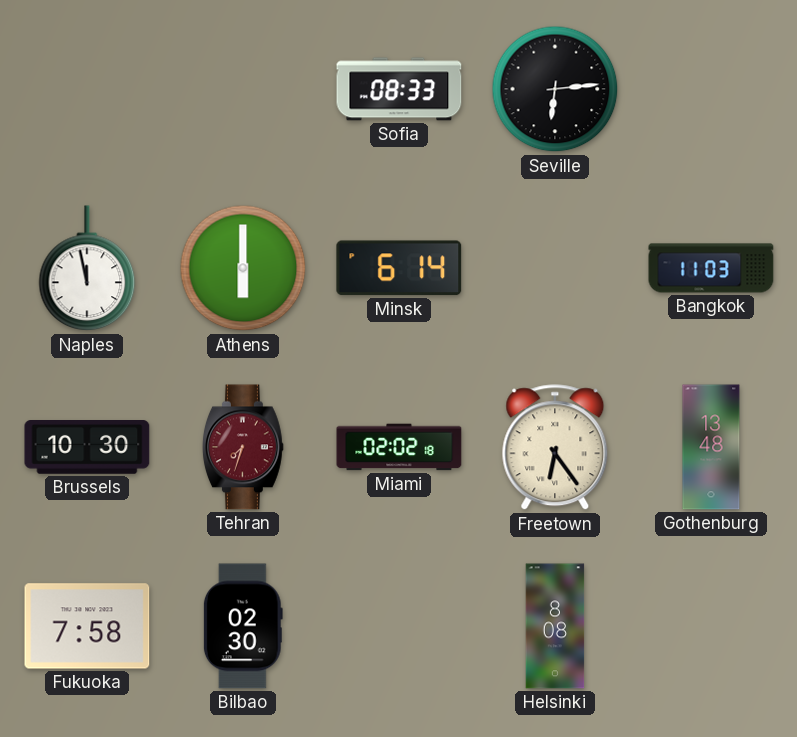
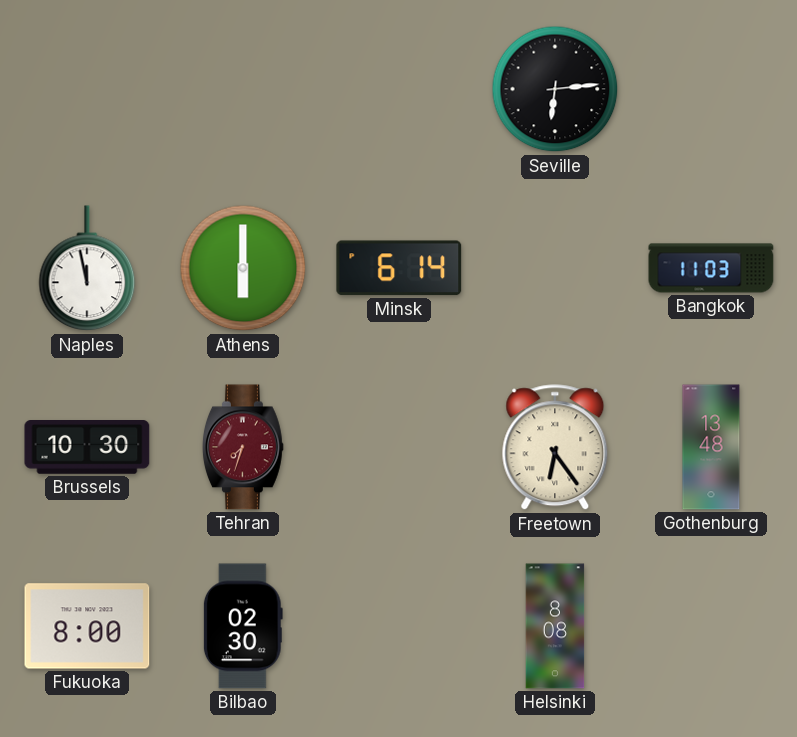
Sofia: 08:33 -> none
Miami: 02:02 -> none
Fukuoka: 7:58 -> 8:00
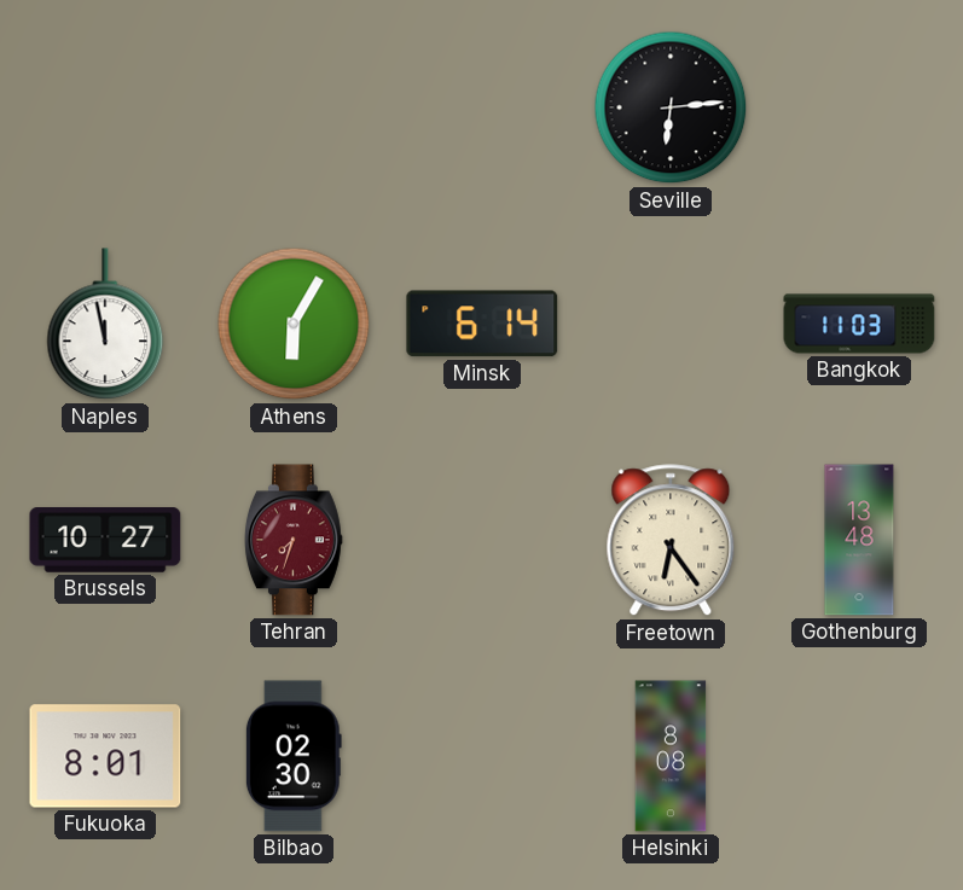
Athens: 6:00 -> 6:05
Brussels: 10:30 -> 10:27
Fukuoka: 8:00 -> 8:01
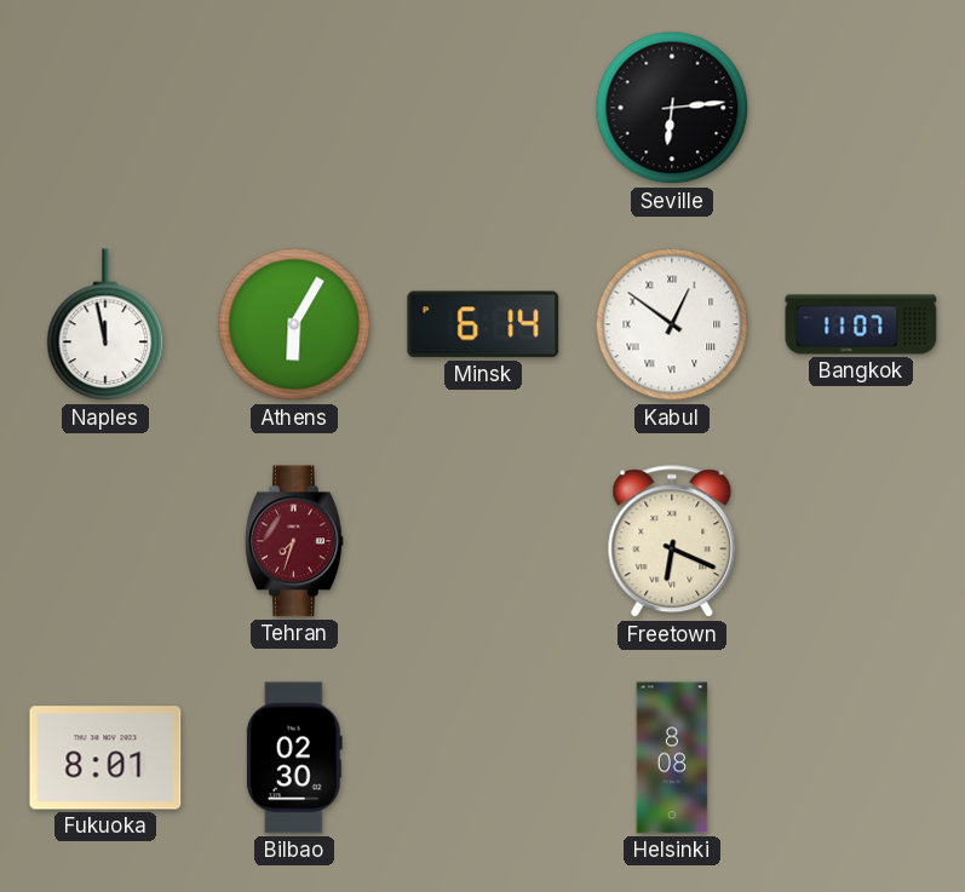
Kabul: none -> 12:51
Bangkok: 11:03 -> 11:07
Brussels: 10:27 -> none
Freetown: 6:24 -> 6:19
Gothenburg: 13:48 -> none
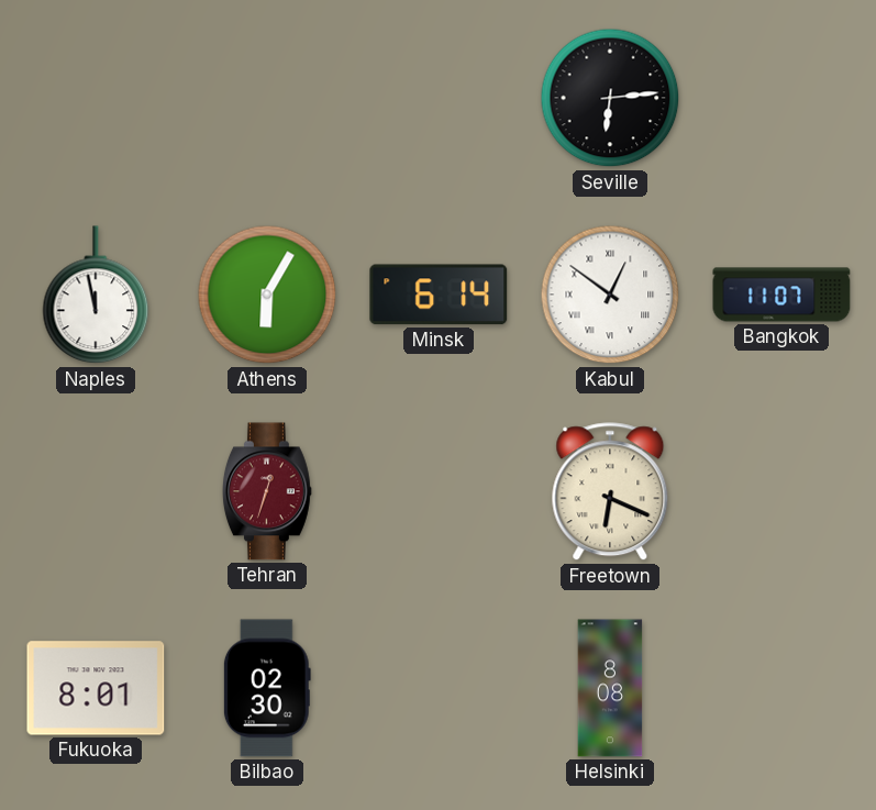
Tehran: 7:33 -> 12:33
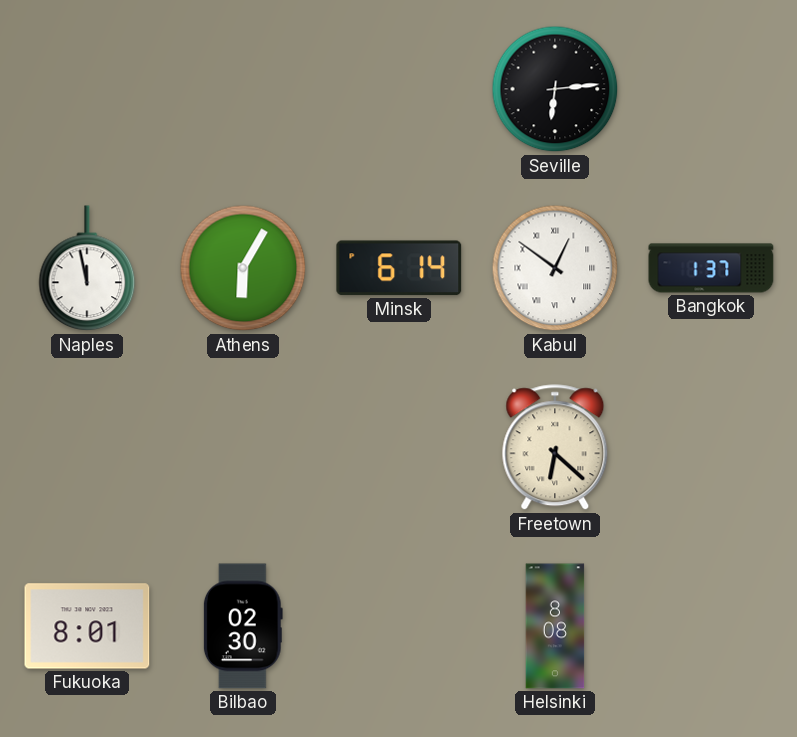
Bangkok: 11:07 -> 1:37
Tehran: 12:33 -> none
Freetown: 6:19 -> 6:22
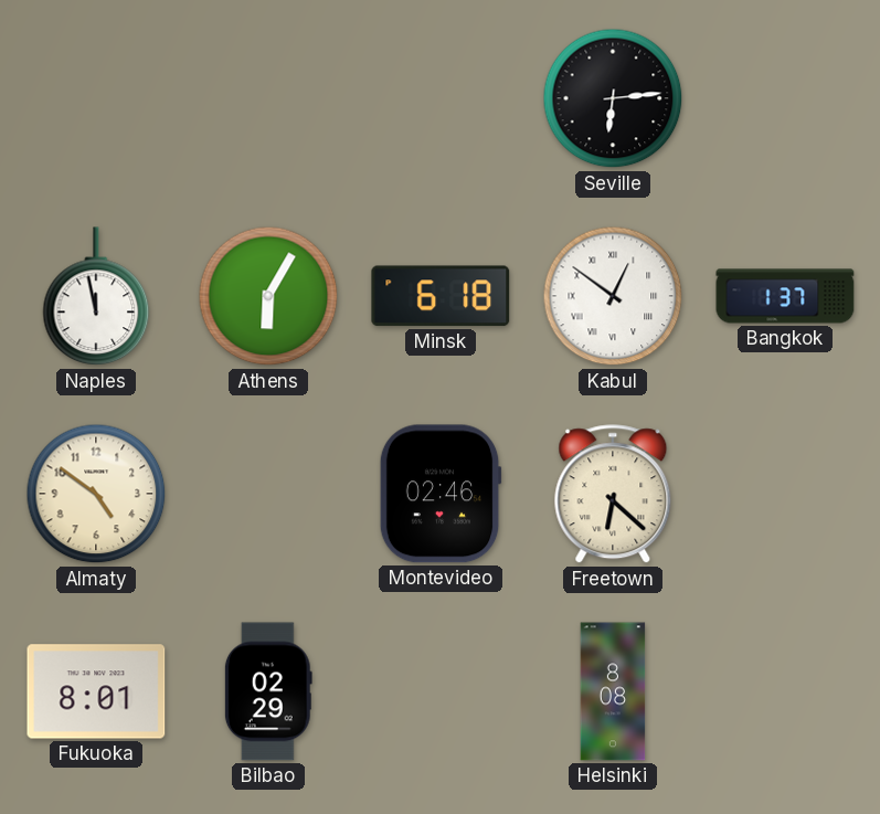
Minsk: 6:14 -> 6:18
Almaty: none -> 4:51
Montevideo: none -> 02:46
Bilbao: 02:30 -> 02:29
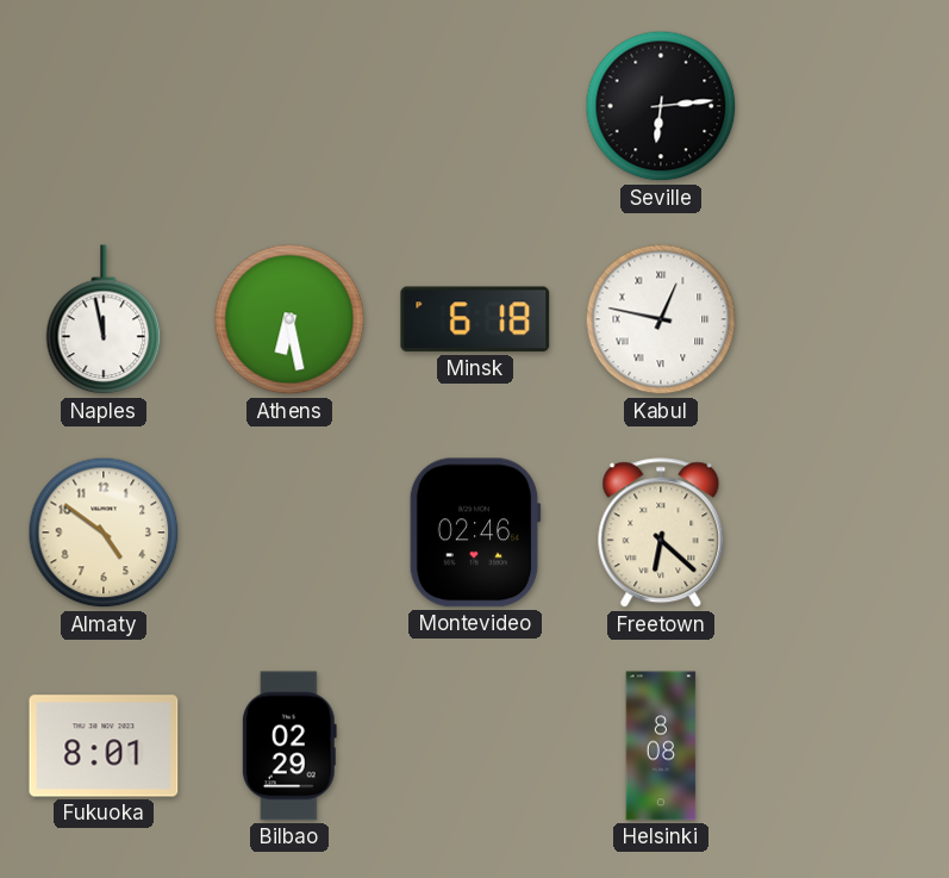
Athens: 6:05 -> 6:28
Kabul: 12:51 -> 12:47
Bangkok: 1:37 -> none
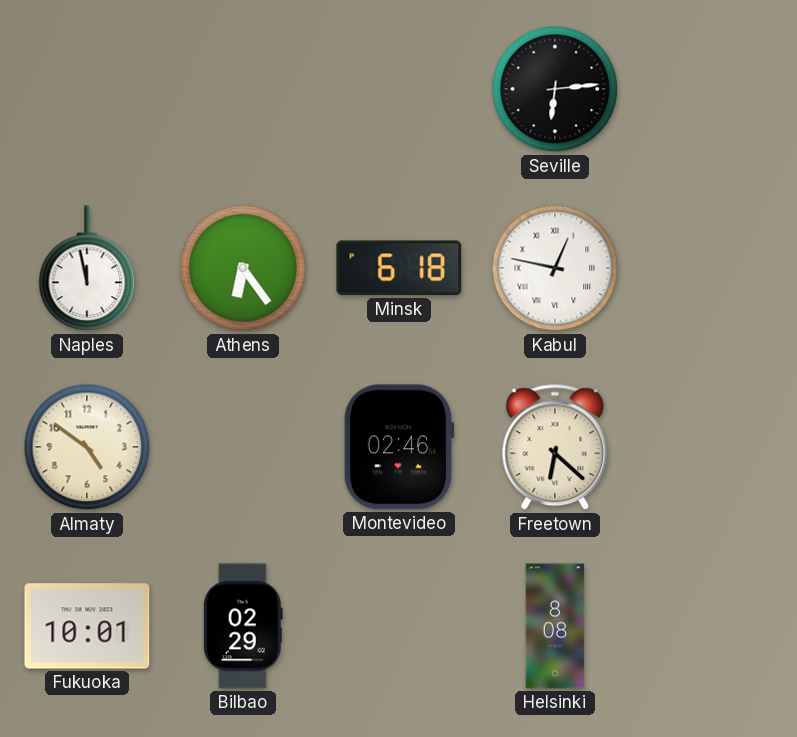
Athens: 6:28 -> 6:24
Fukuoka: 8:01 -> 10:01
